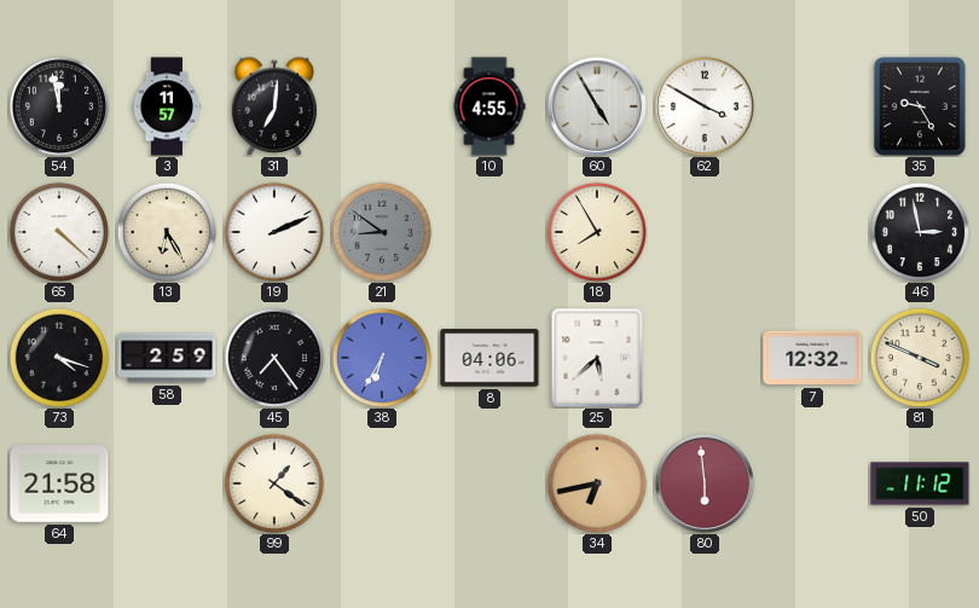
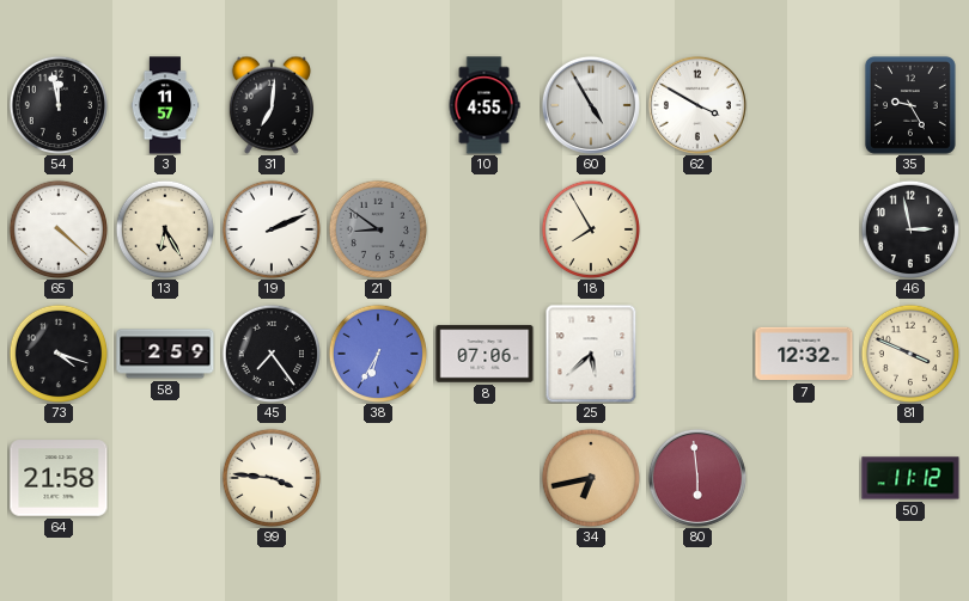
8: 04:06 -> 07:06
99: 1:21 -> 3:46
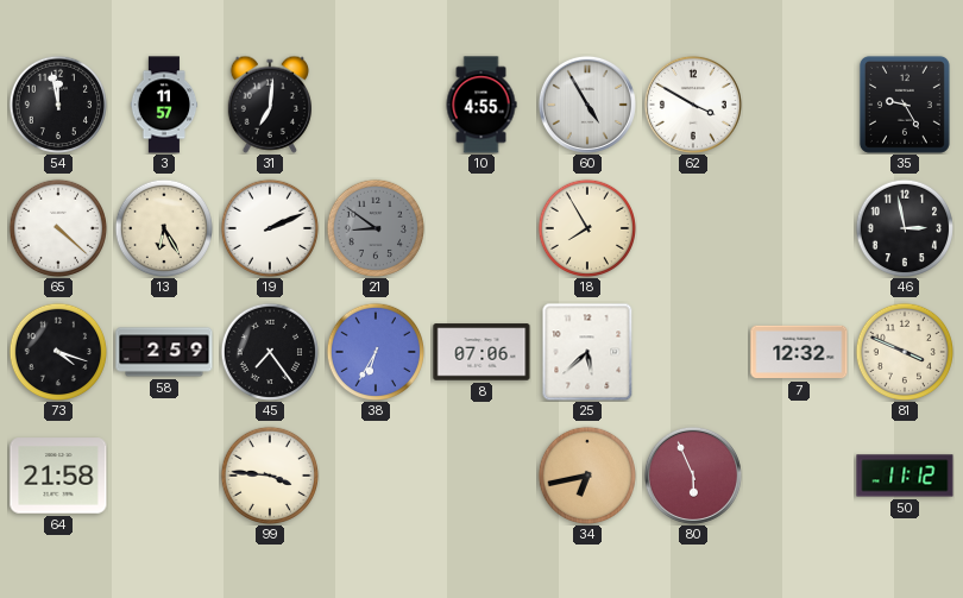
80: 5:59 -> 5:56
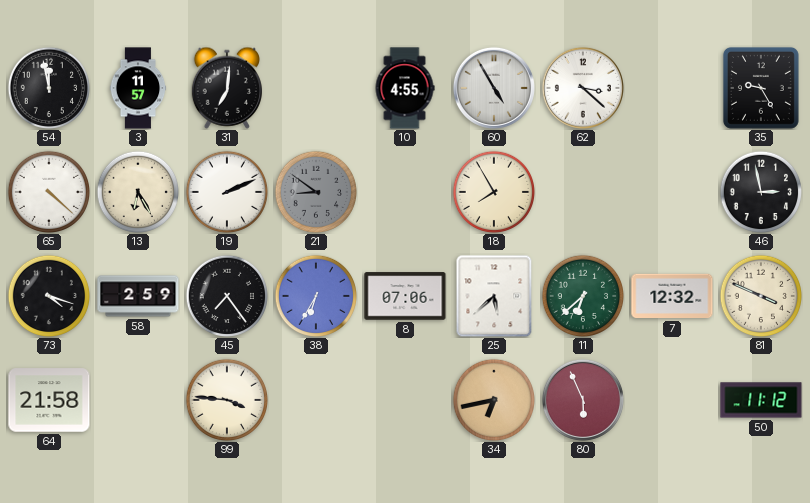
62: 3:50 -> 3:22
11: none -> 6:38
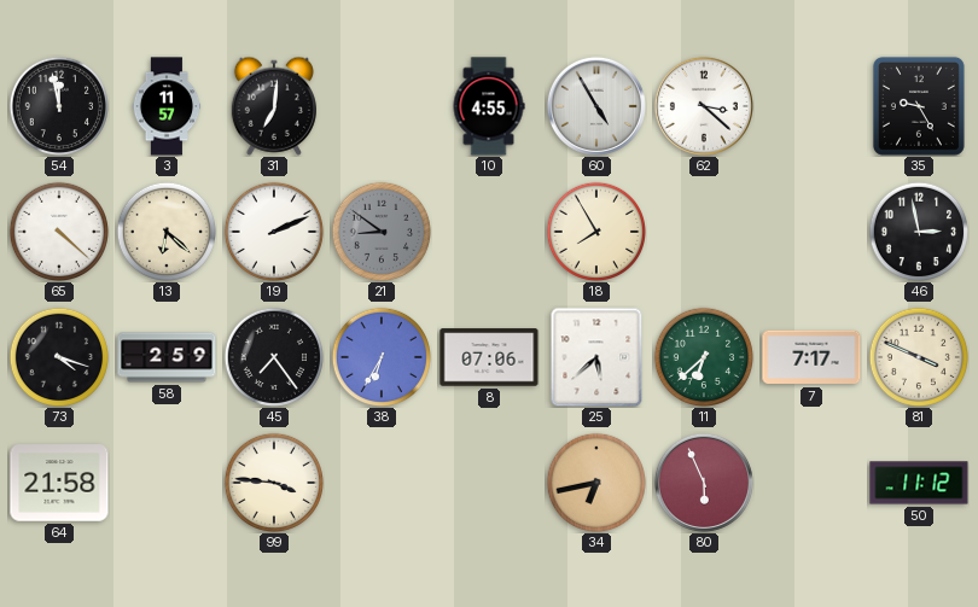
13: 6:25 -> 6:22
7: 12:32 -> 7:17
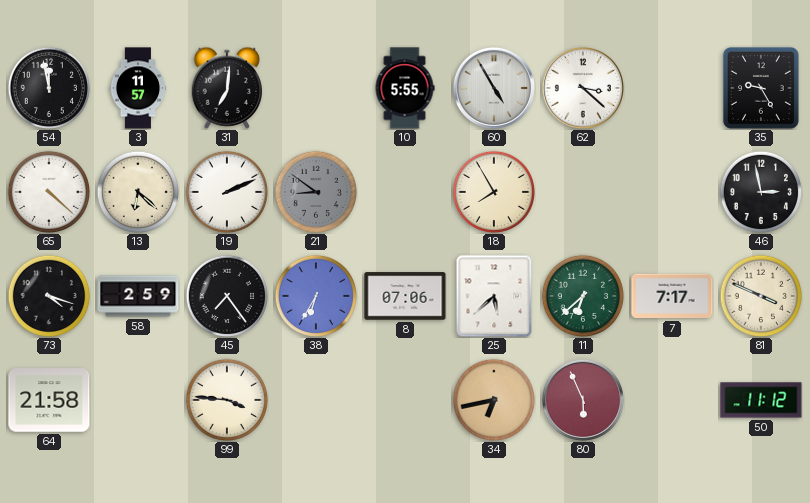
10: 4:55 -> 5:55
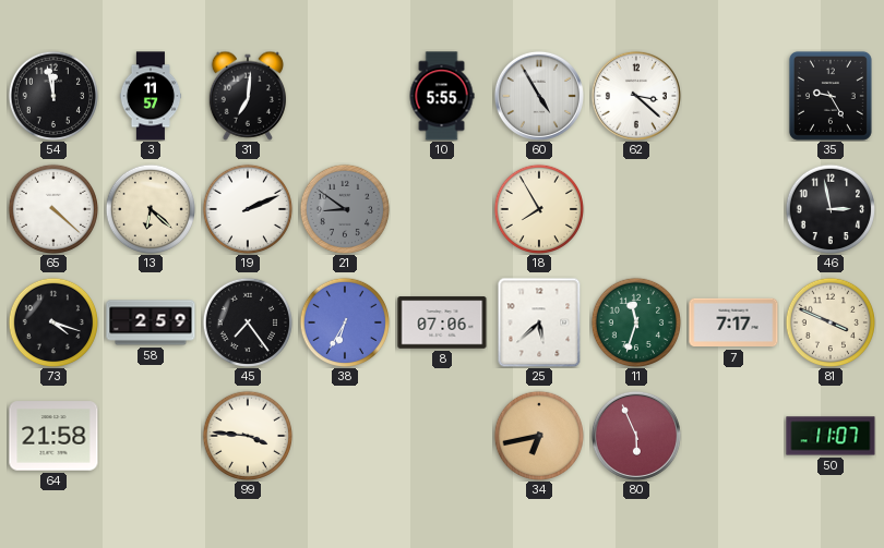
11: 6:38 -> 11:33
50: 11:12 -> 11:07
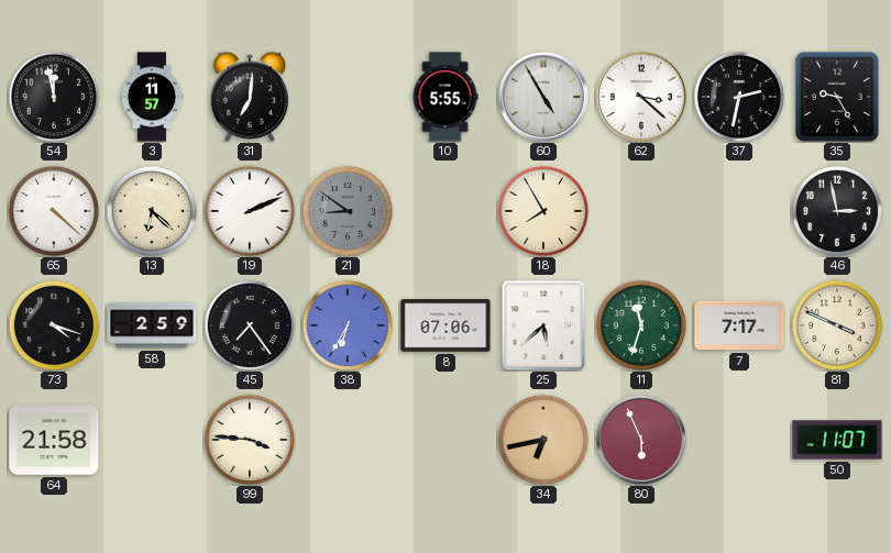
37: none -> 2:32
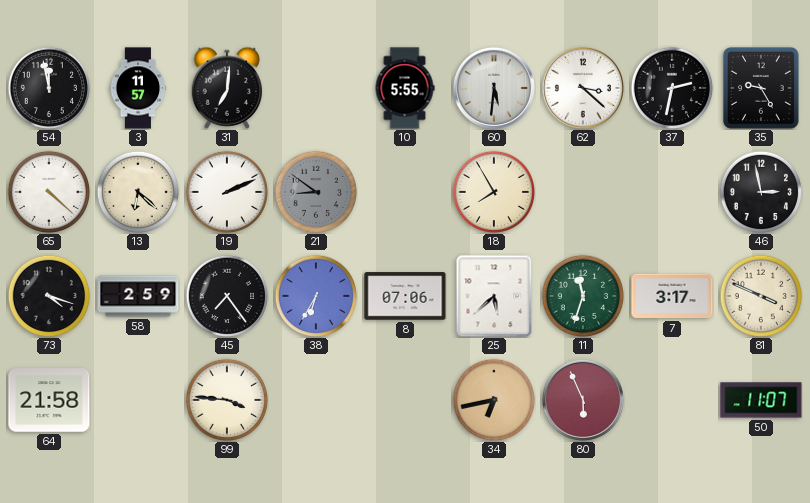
60: 4:55 -> 5:31
7: 7:17 -> 3:17
